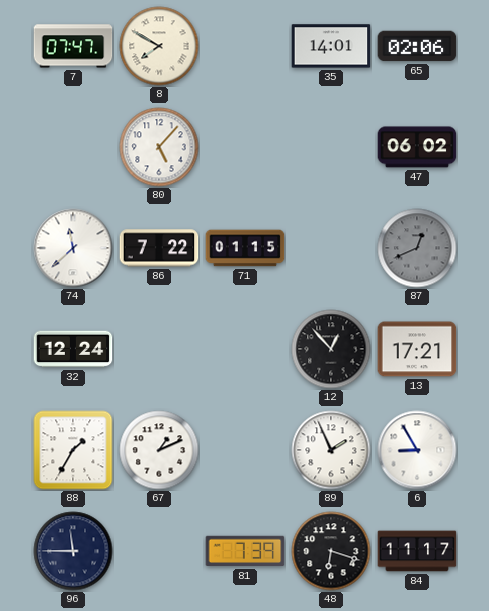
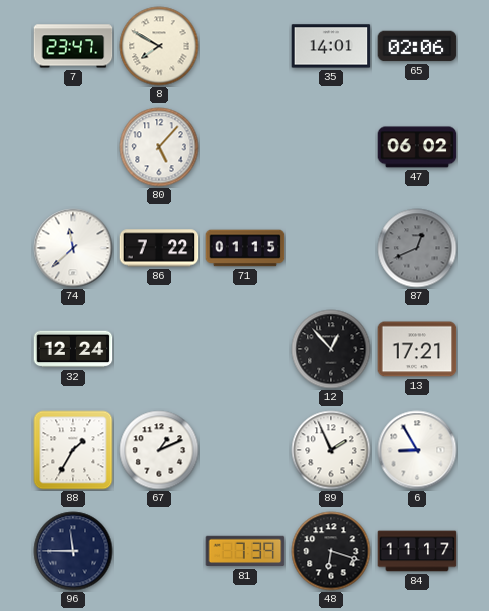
7: 07:47 -> 23:47
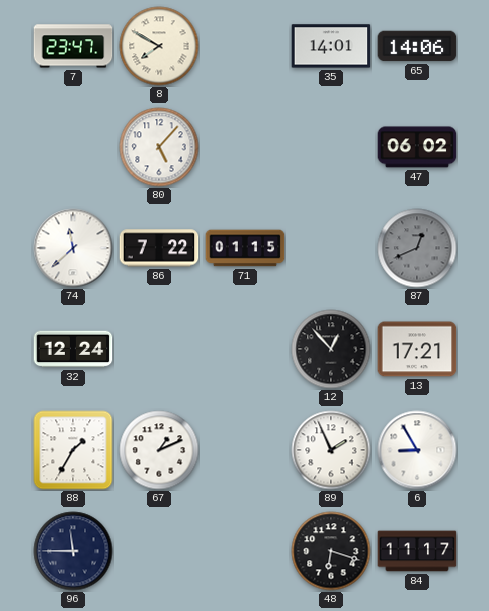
65: 02:06 -> 14:06
81: 7:39 -> none
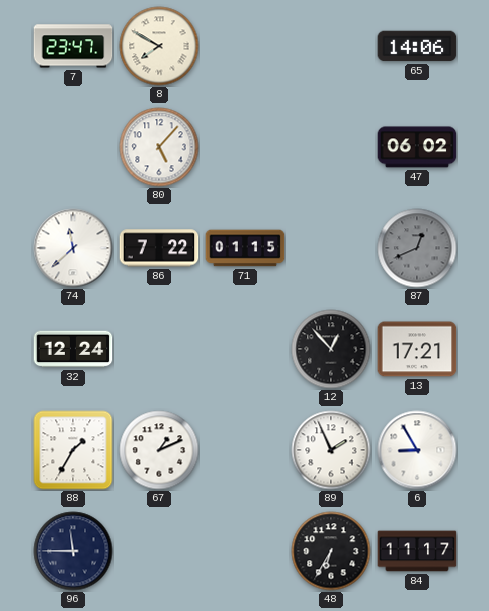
35: 14:01 -> none
48: 6:18 -> 6:35
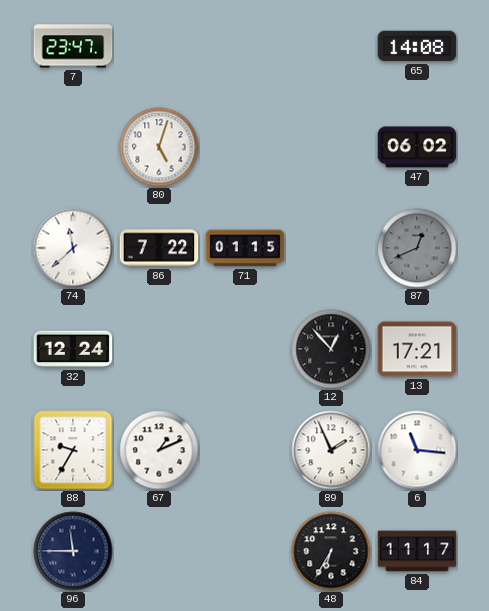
8: 7:50 -> none
65: 14:06 -> 14:08
80: 5:07 -> 5:03
88: 1:35 -> 9:35
6: 8:55 -> 11:16
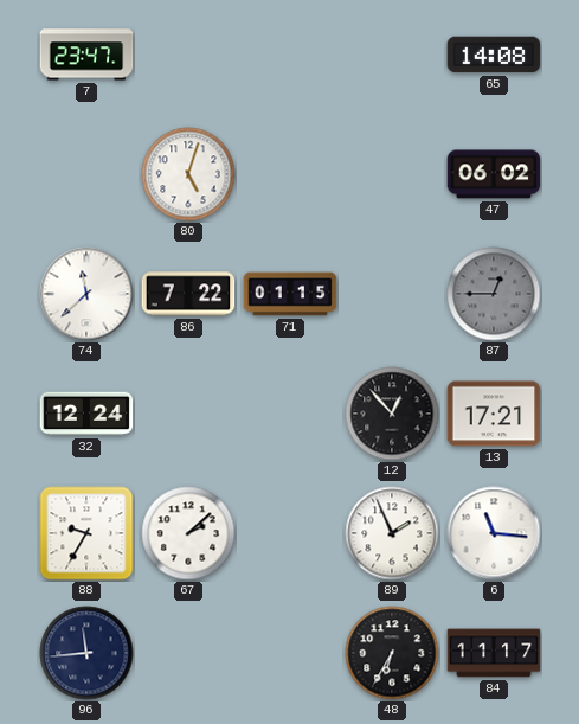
87: 12:41 -> 12:45
67: 1:11 -> 2:08
96: 11:45 -> 11:44
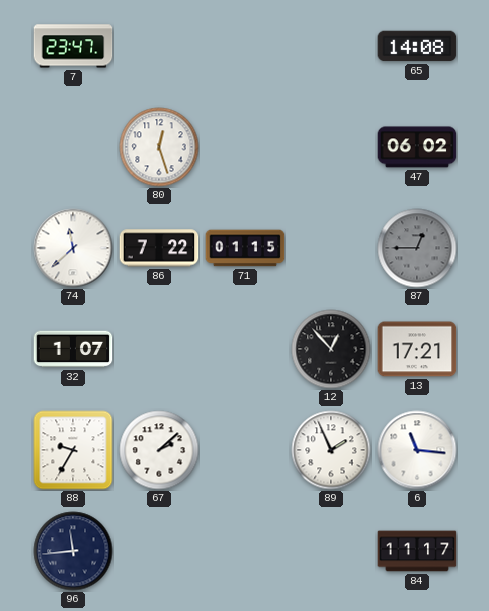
80: 5:03 -> 12:27
32: 12:24 -> 1:07
48: 6:35 -> none
